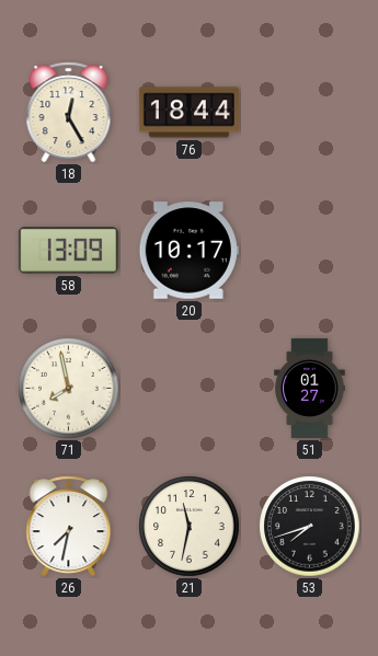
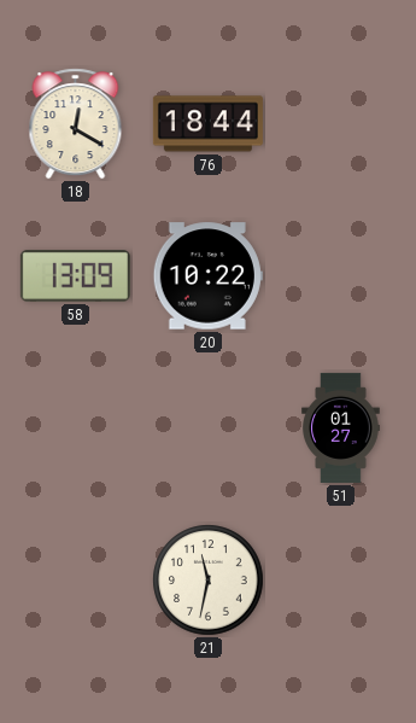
18: 12:25 -> 12:20
20: 10:17 -> 10:22
71: 7:58 -> none
26: 7:32 -> none
53: 7:42 -> none
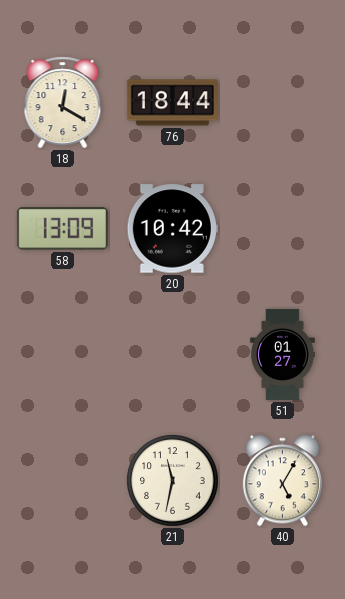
20: 10:22 -> 10:42
40: none -> 5:05
